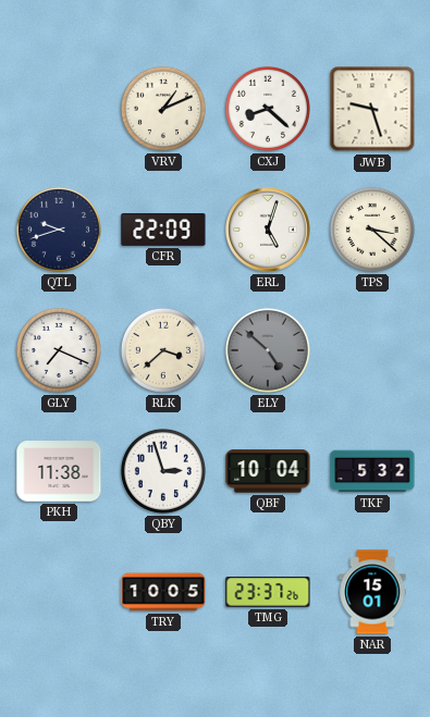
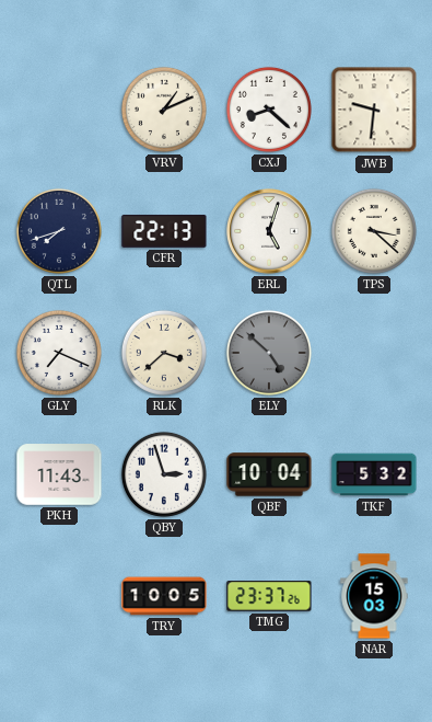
JWB: 9:27 -> 9:31
QTL: 9:42 -> 7:42
CFR: 22:09 -> 22:13
PKH: 11:38 -> 11:43
NAR: 15:01 -> 15:03
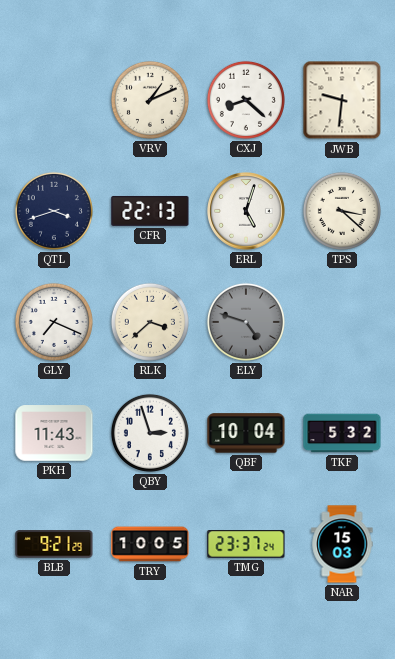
QTL: 7:42 -> 3:42
ELY: 4:52 -> 4:48
BLB: none -> 9:21
TMG: 23:37:26 -> 23:37:24
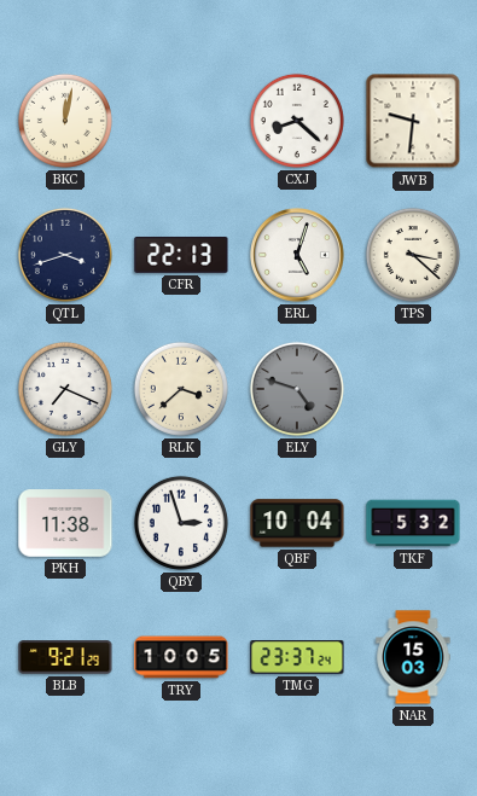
BKC: none -> 12:02
VRV: 1:11 -> none
PKH: 11:43 -> 11:38
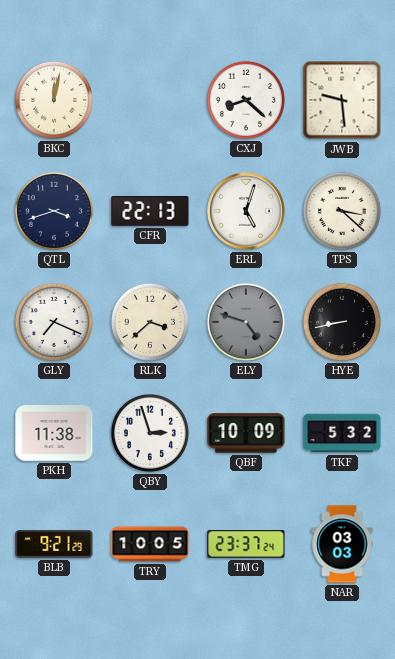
JWB: 9:31 -> 9:29
HYE: none -> 8:43
QBF: 10:04 -> 10:09
NAR: 15:03 -> 03:03
